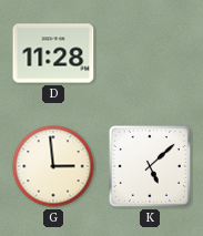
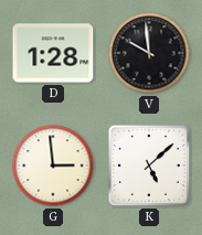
D: 11:28 -> 1:28
V: none -> 9:59
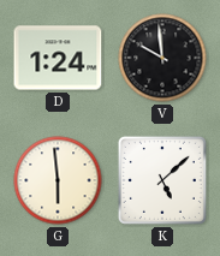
D: 1:28 -> 1:24
G: 2:59 -> 5:59
